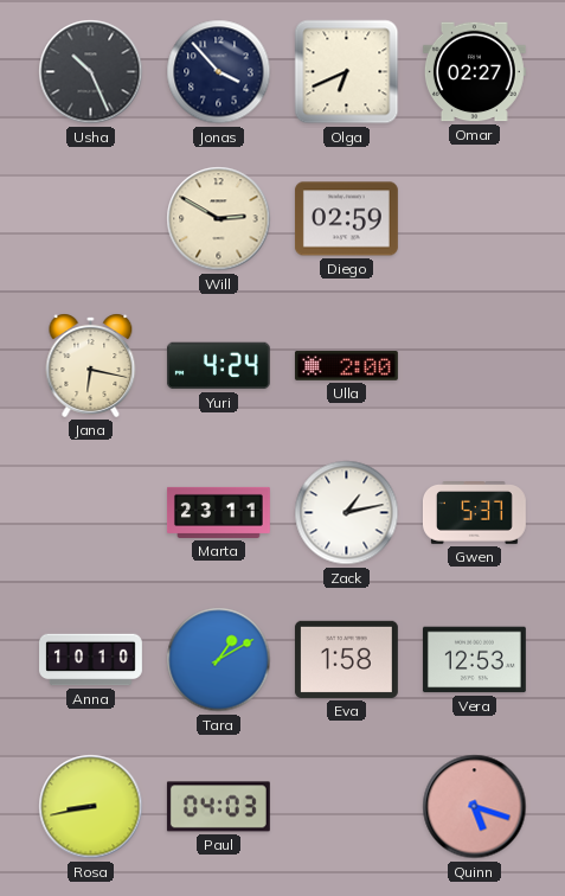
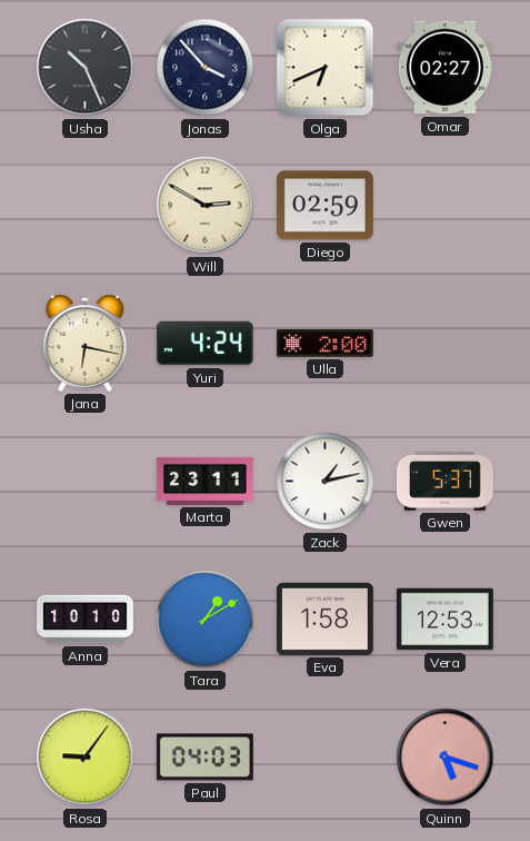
Rosa: 8:43 -> 9:06
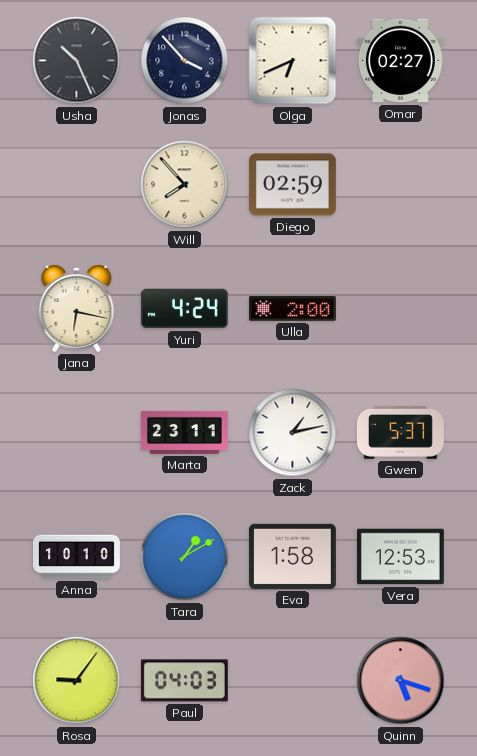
Will: 2:50 -> 7:53
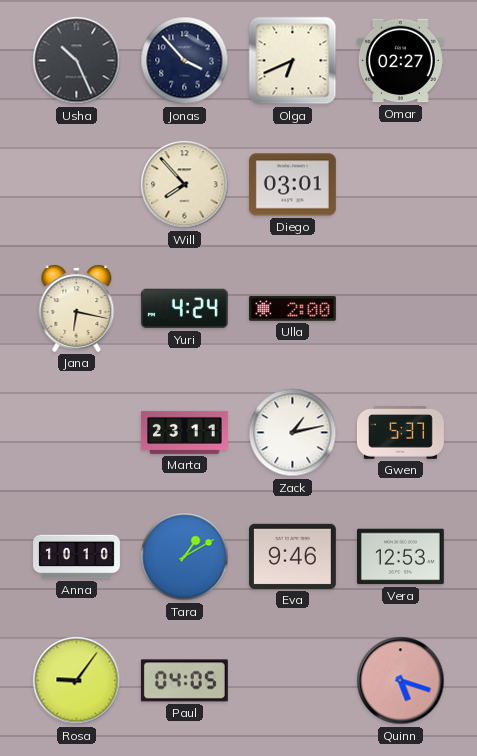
Diego: 02:59 -> 03:01
Eva: 1:58 -> 9:46
Paul: 04:03 -> 04:05
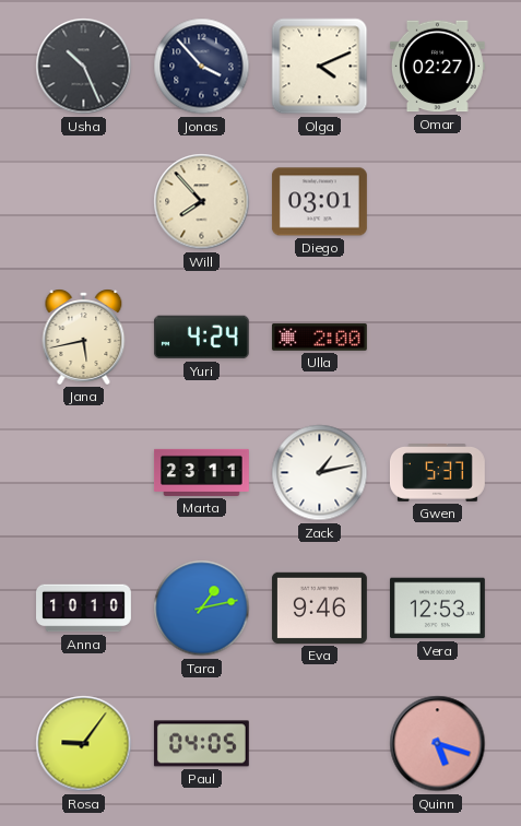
Olga: 6:41 -> 4:11
Jana: 6:17 -> 5:43
Tara: 1:10 -> 1:13
